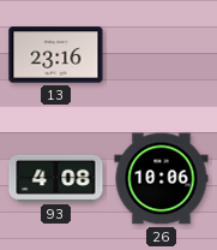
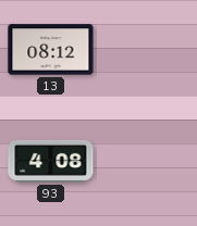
13: 23:16 -> 08:12
26: 10:06 -> none
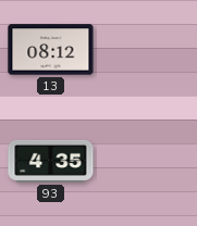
93: 4:08 -> 4:35
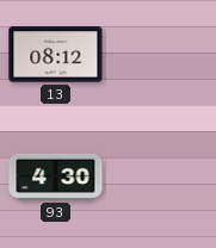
93: 4:35 -> 4:30
